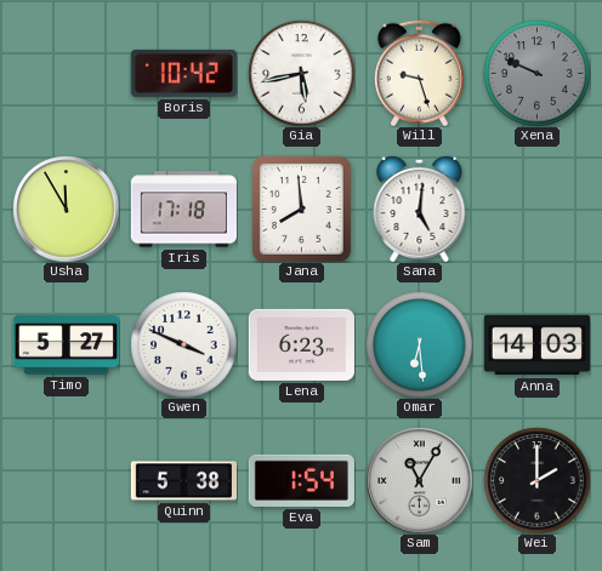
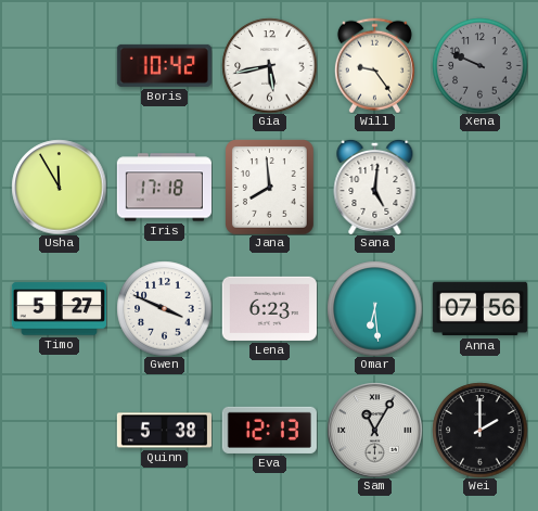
Will: 9:27 -> 9:24
Anna: 14:03 -> 07:56
Eva: 1:54 -> 12:13
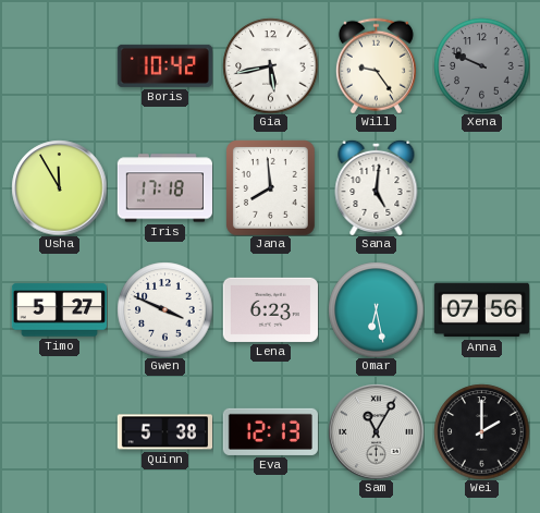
Omar: 6:29 -> 6:28
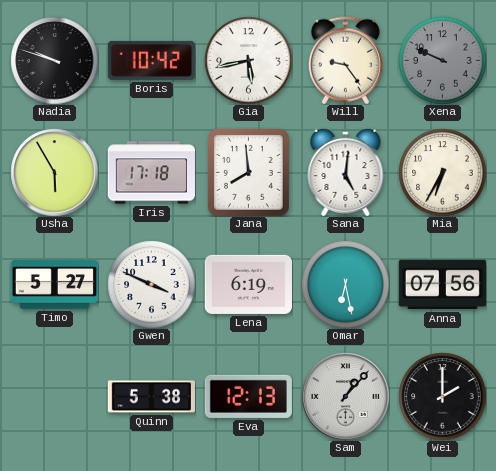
Nadia: none -> 9:48
Usha: 11:55 -> 5:55
Mia: none -> 6:35
Lena: 6:23 -> 6:19
Sam: 11:05 -> 1:07
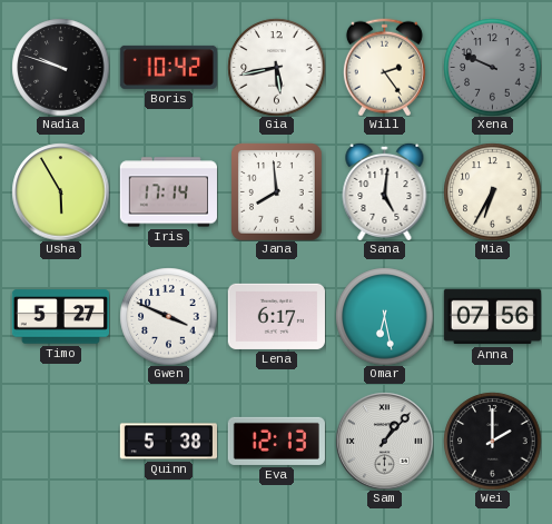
Will: 9:24 -> 2:24
Iris: 17:18 -> 17:14
Lena: 6:19 -> 6:17
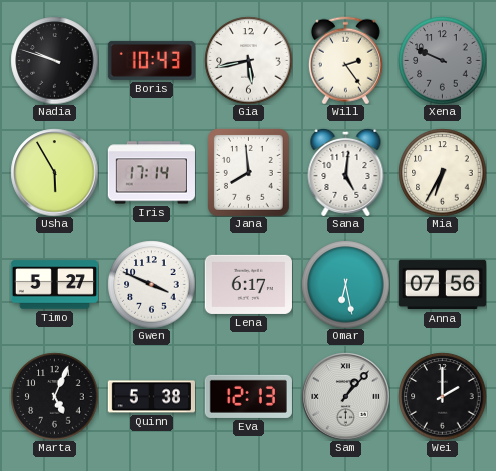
Boris: 10:42 -> 10:43
Marta: none -> 5:04
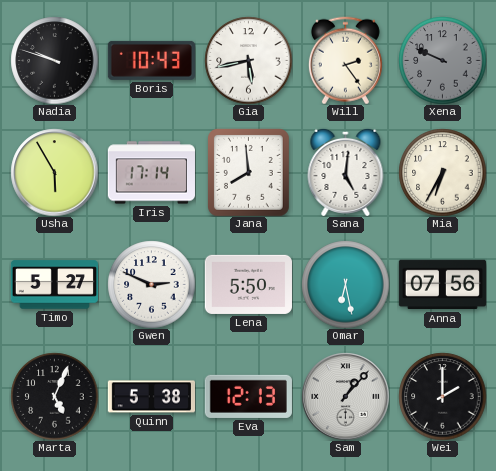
Gwen: 3:49 -> 2:49
Lena: 6:17 -> 5:50
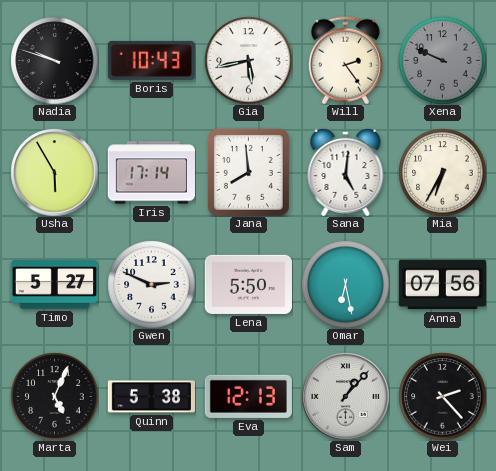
Wei: 2:00 -> 2:23
